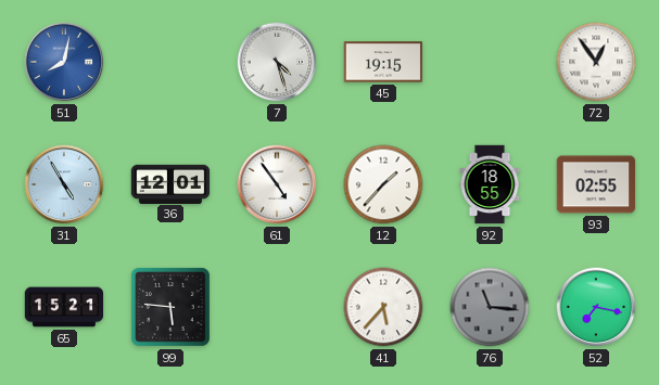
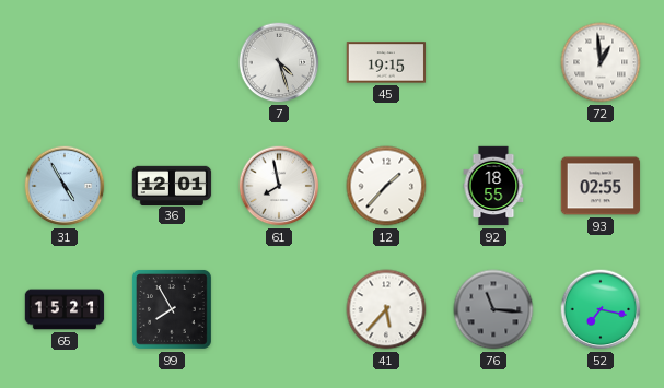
51: 8:02 -> none
72: 12:54 -> 12:59
61: 4:54 -> 7:58
99: 5:46 -> 7:55
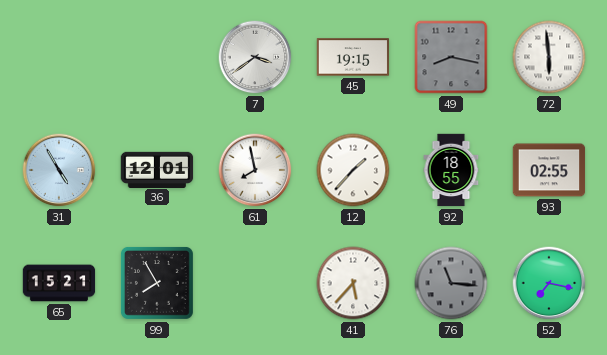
7: 4:27 -> 3:39
49: none -> 8:17
72: 12:59 -> 5:59
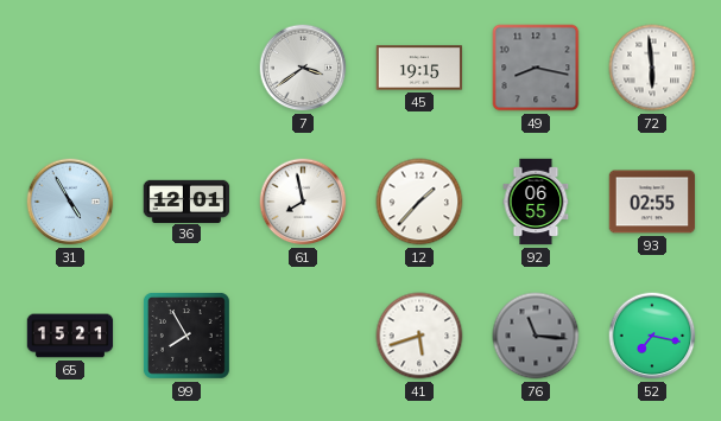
92: 18:55 -> 06:55
41: 5:37 -> 5:42
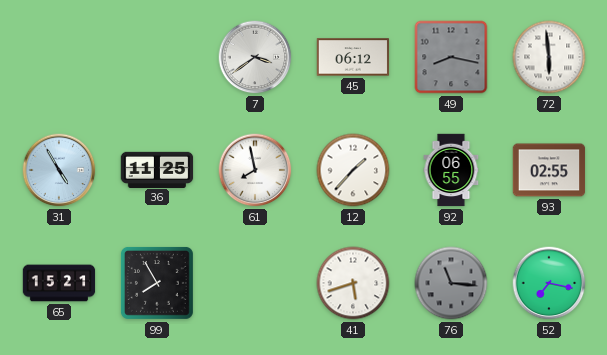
45: 19:15 -> 06:12
36: 12:01 -> 11:25
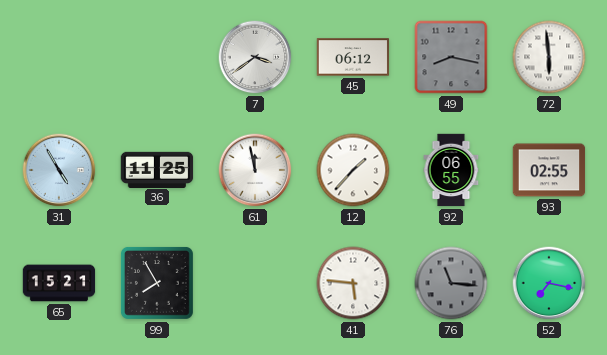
61: 7:58 -> 11:58
41: 5:42 -> 5:46
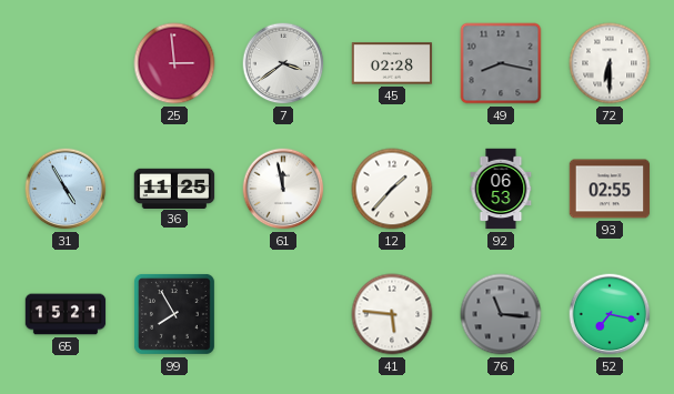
25: none -> 2:59
45: 06:12 -> 02:28
72: 5:59 -> 6:30
92: 06:55 -> 06:53
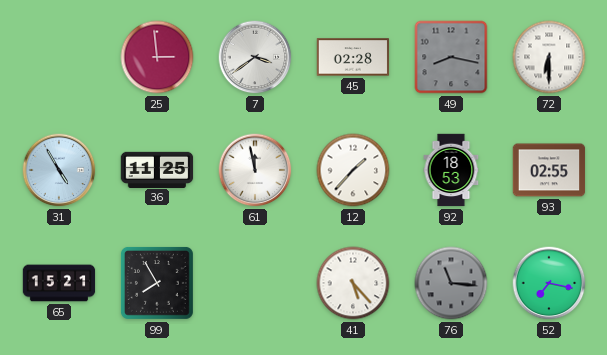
92: 06:53 -> 18:53
41: 5:46 -> 5:23
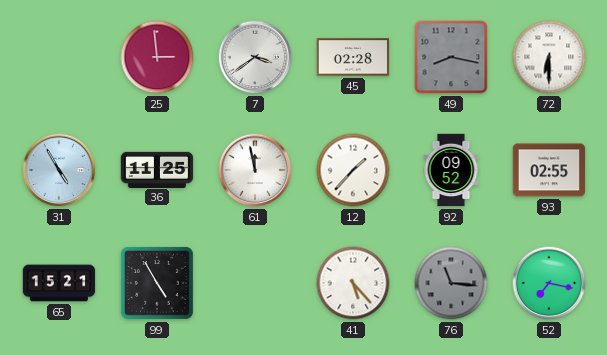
92: 18:53 -> 09:52
99: 7:55 -> 4:55
